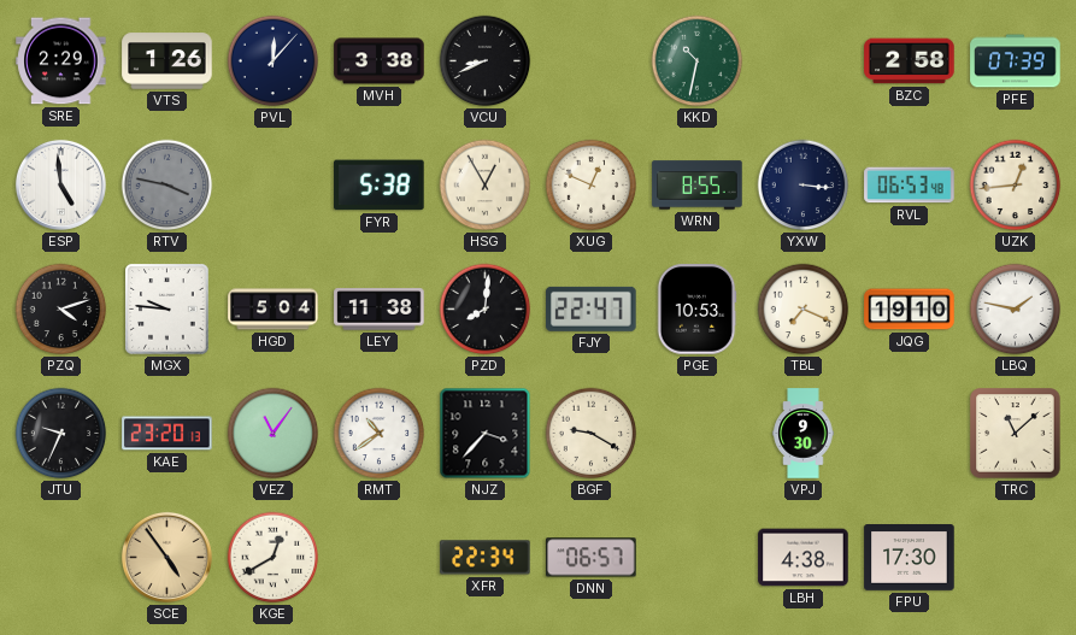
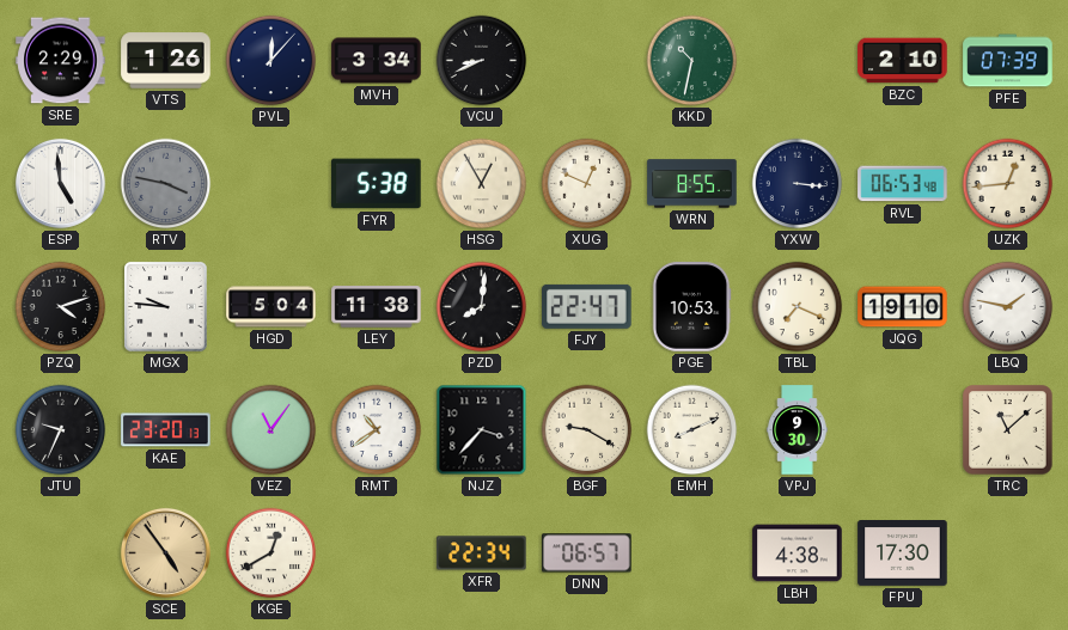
MVH: 3:38 -> 3:34
BZC: 2:58 -> 2:10
EMH: none -> 8:11
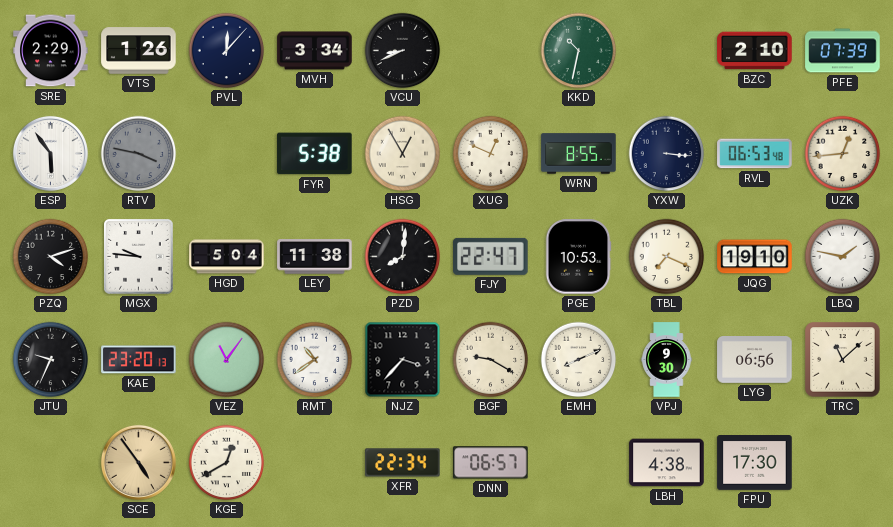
ESP: 4:59 -> 5:54
LYG: none -> 06:56
